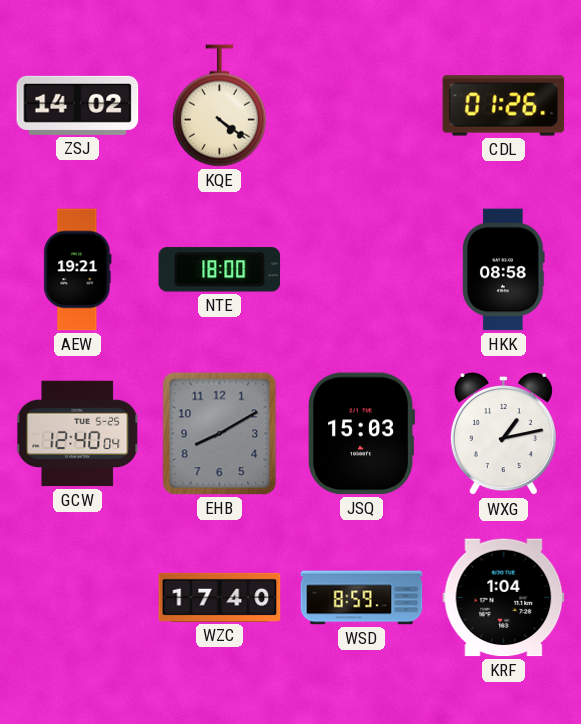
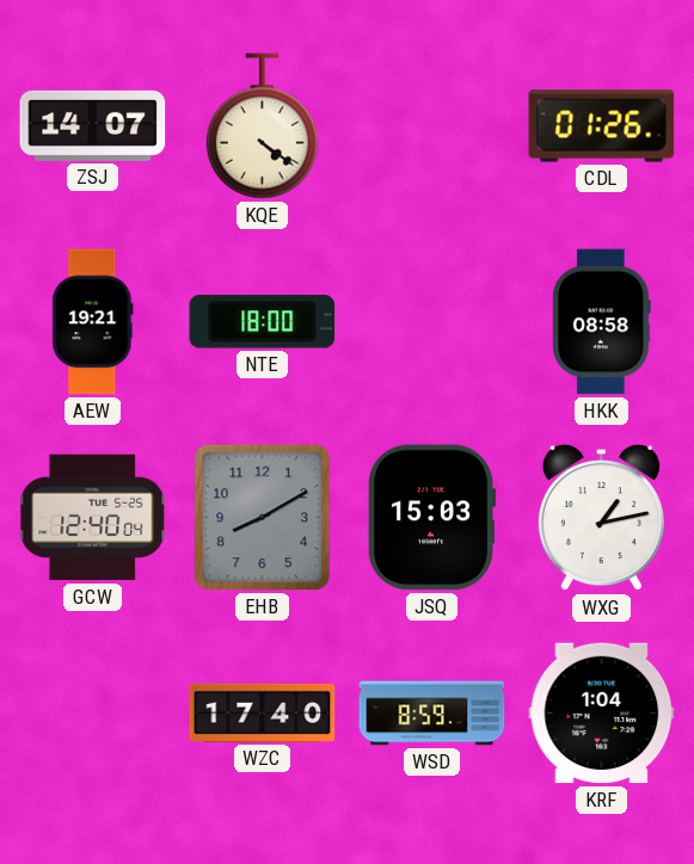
ZSJ: 14:02 -> 14:07
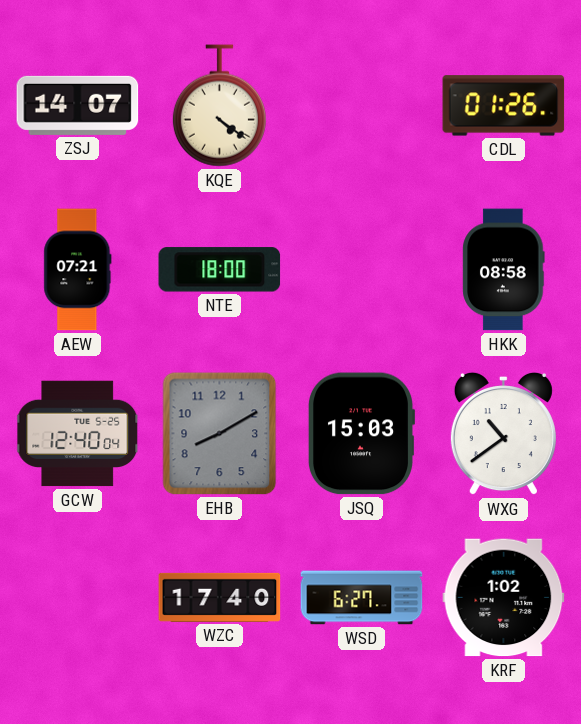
AEW: 19:21 -> 07:21
WXG: 1:13 -> 10:39
WSD: 8:59 -> 6:27
KRF: 1:04 -> 1:02
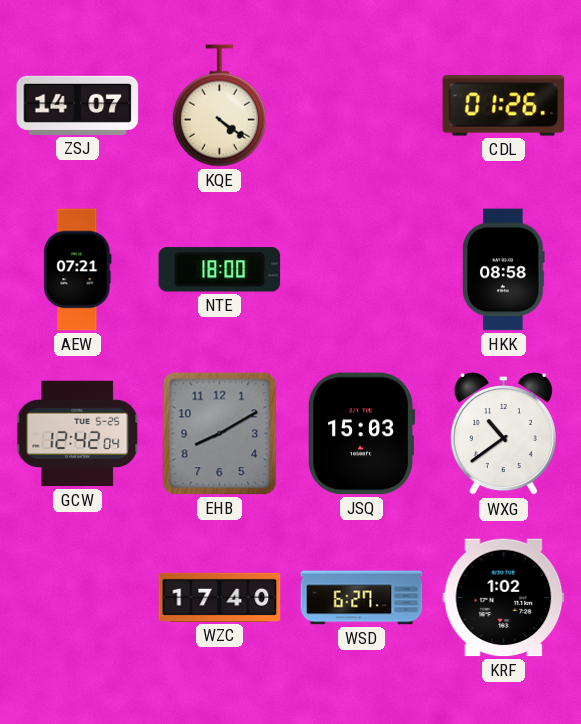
GCW: 12:40 -> 12:42
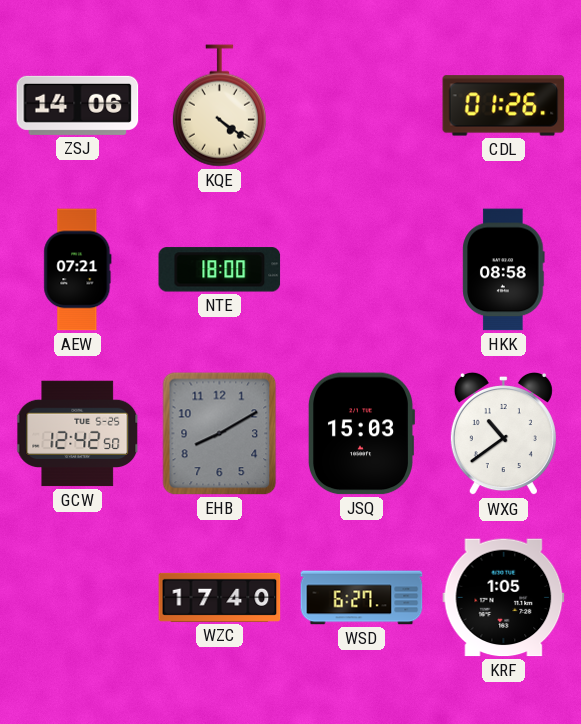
ZSJ: 14:07 -> 14:06
GCW: 12:42:04 -> 12:42:50
KRF: 1:02 -> 1:05
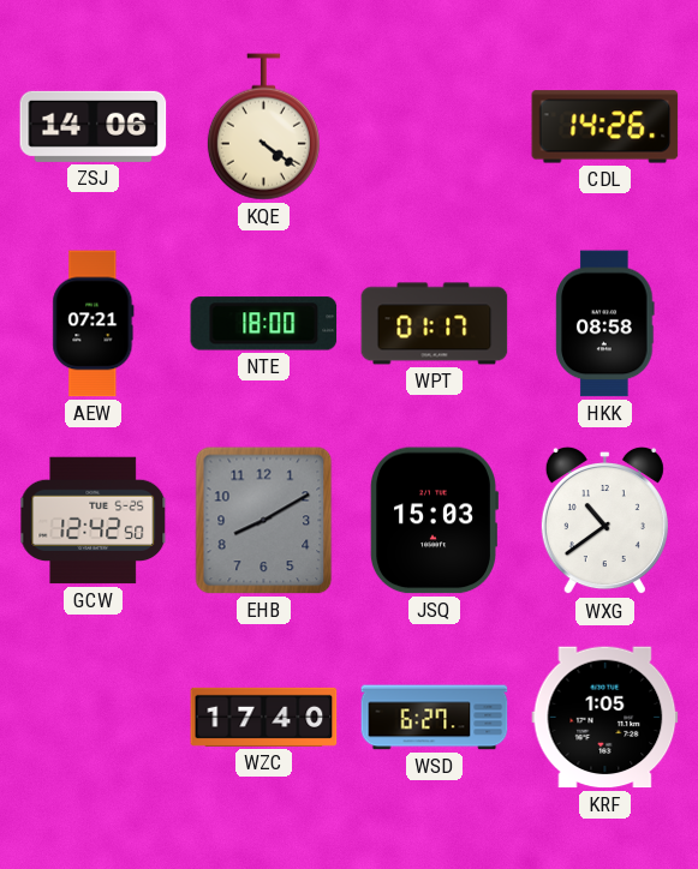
CDL: 01:26 -> 14:26
WPT: none -> 01:17
